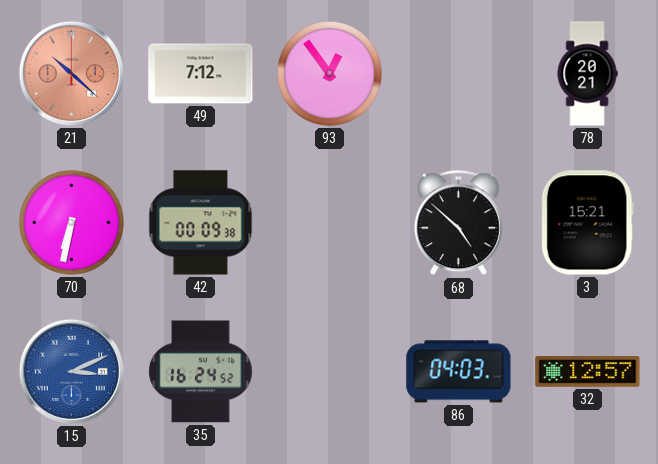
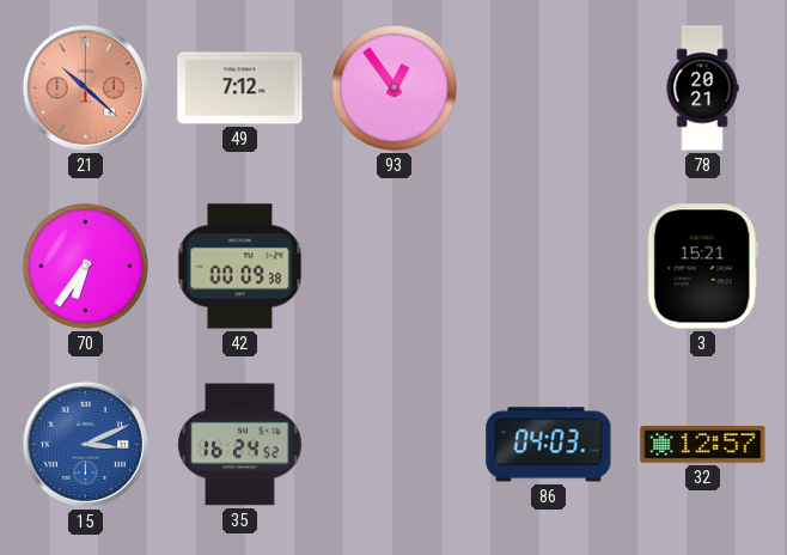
70: 6:32 -> 6:36
68: 4:52 -> none
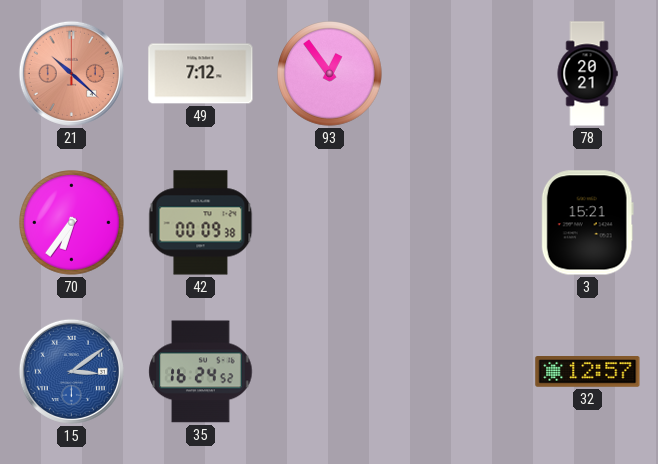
15: 3:11 -> 3:09
86: 04:03 -> none
